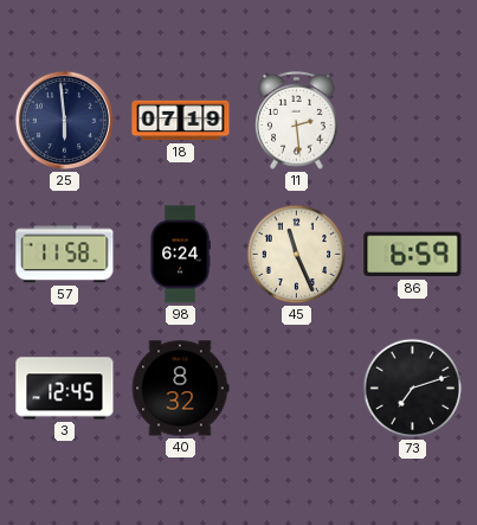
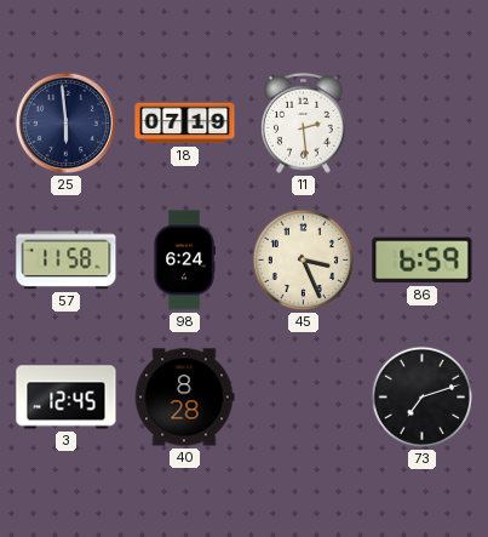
45: 11:26 -> 3:26
40: 8:32 -> 8:28
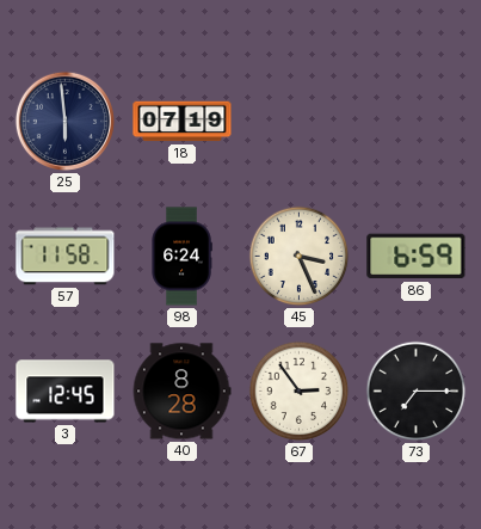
11: 2:29 -> none
67: none -> 2:54
73: 7:12 -> 7:15
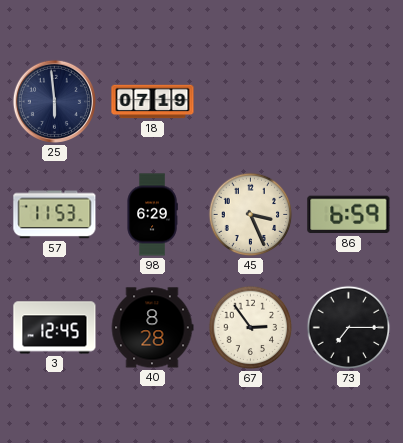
57: 11:58 -> 11:53
98: 6:24 -> 6:29
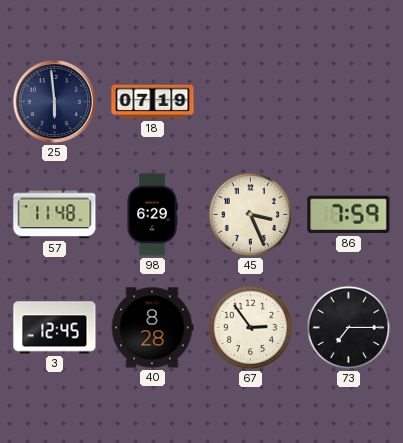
57: 11:53 -> 11:48
86: 6:59 -> 7:59
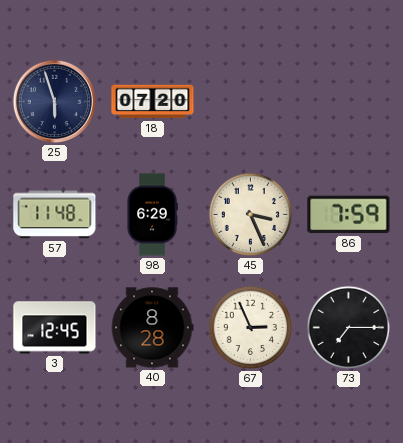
25: 5:59 -> 5:57
18: 07:19 -> 07:20
67: 2:54 -> 2:56
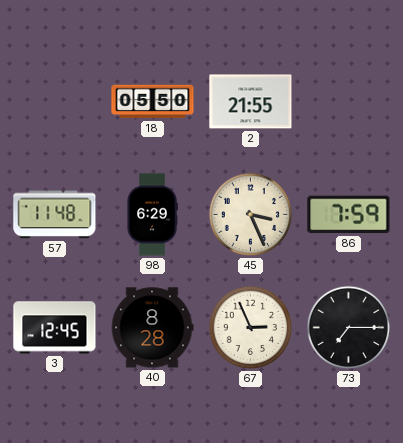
25: 5:57 -> none
18: 07:20 -> 05:50
2: none -> 21:55
